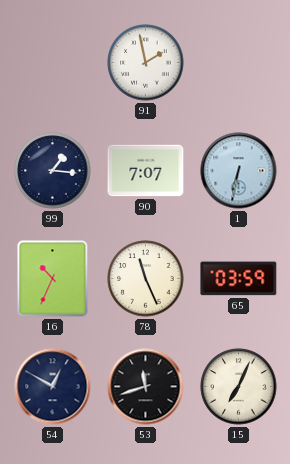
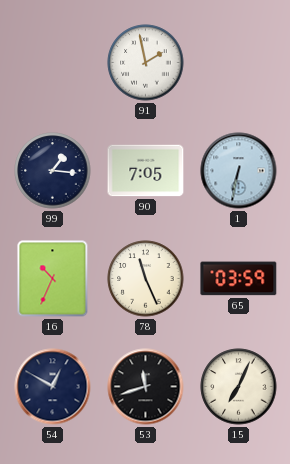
90: 7:07 -> 7:05
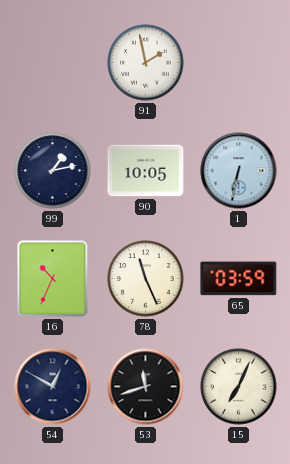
99: 1:16 -> 1:13
90: 7:05 -> 10:05
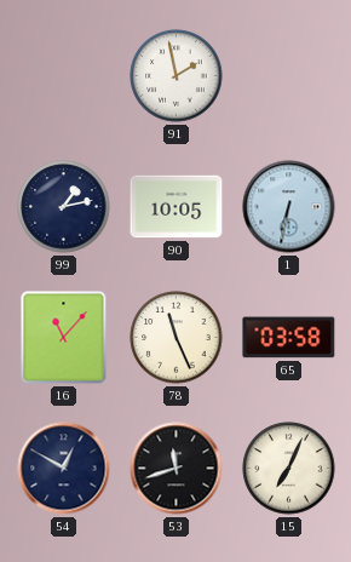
16: 10:34 -> 11:07
65: 03:59 -> 03:58
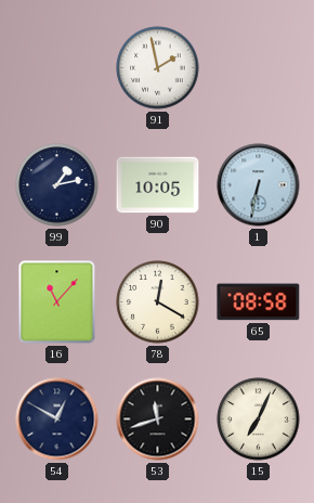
78: 11:26 -> 12:20
65: 03:58 -> 08:58
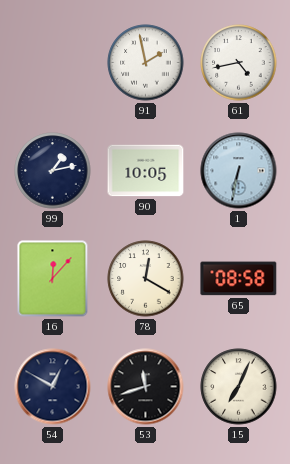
61: none -> 4:43
16: 11:07 -> 12:07
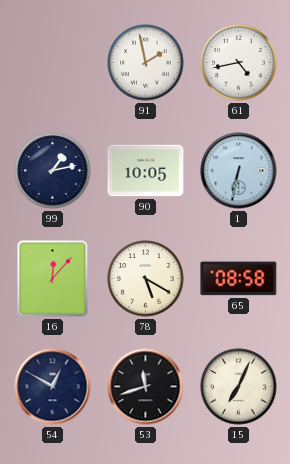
78: 12:20 -> 5:20
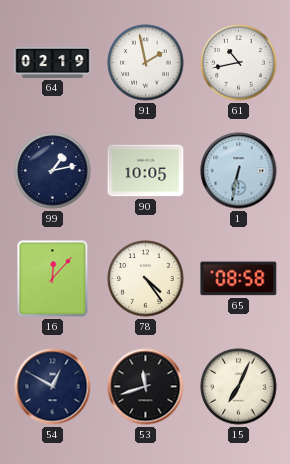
64: none -> 02:19
61: 4:43 -> 10:43
78: 5:20 -> 4:24
